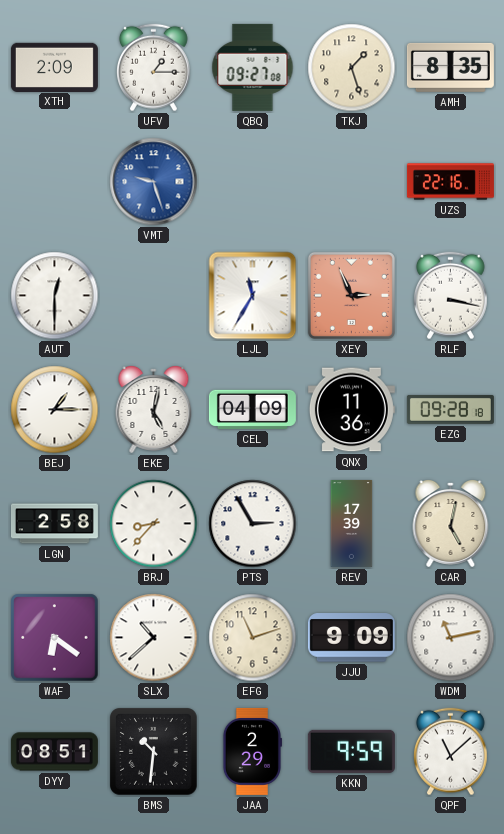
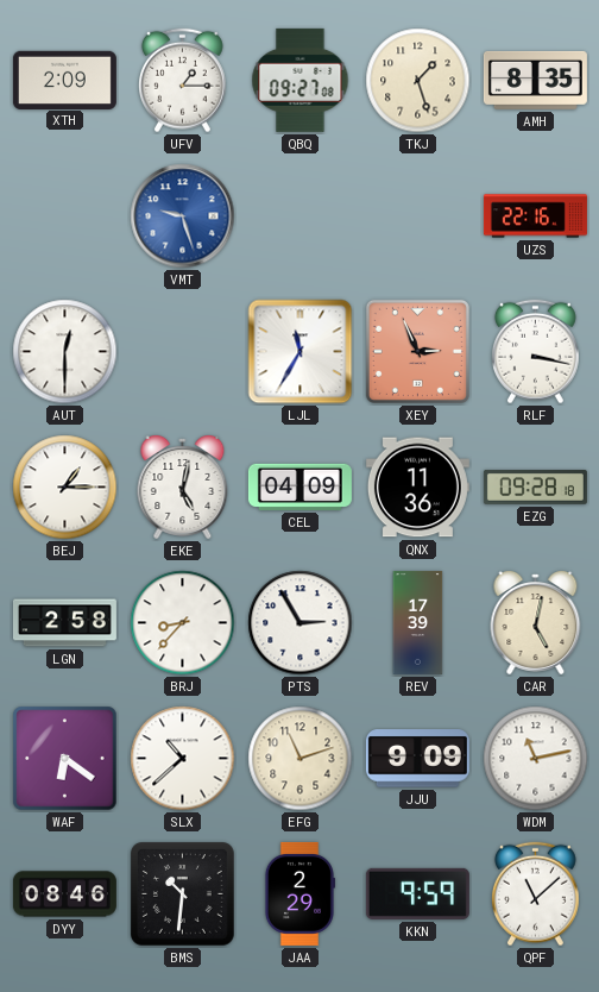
DYY: 08:51 -> 08:46
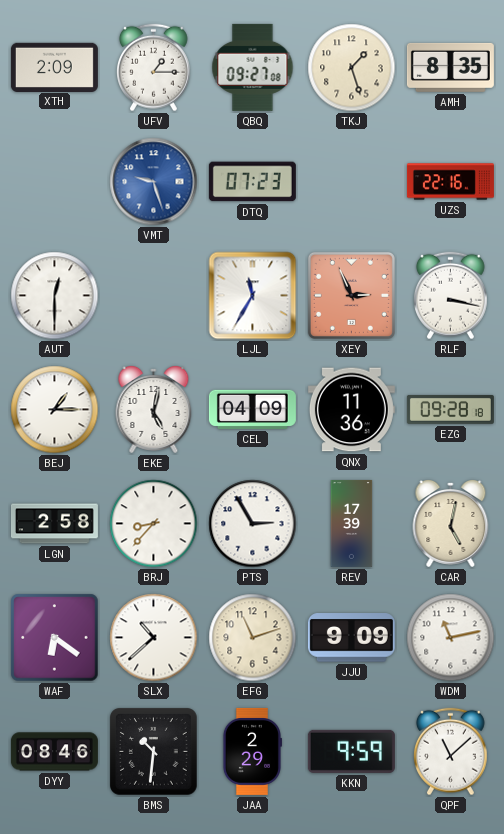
DTQ: none -> 07:23
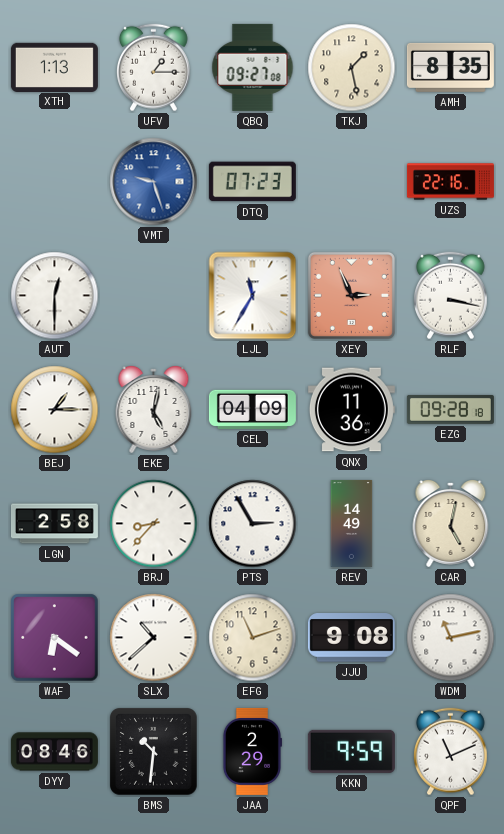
XTH: 2:09 -> 1:13
TKJ: 1:27 -> 1:28
REV: 17:39 -> 14:49
JJU: 9:09 -> 9:08
QPF: 11:08 -> 11:11
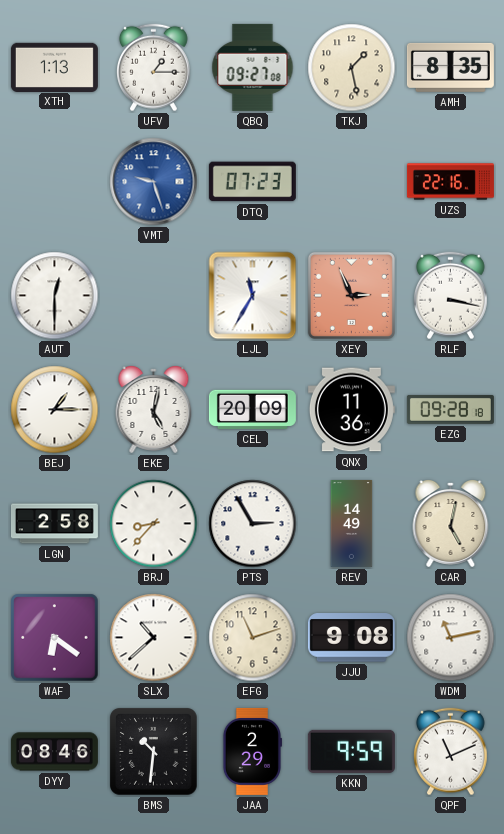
CEL: 04:09 -> 20:09
